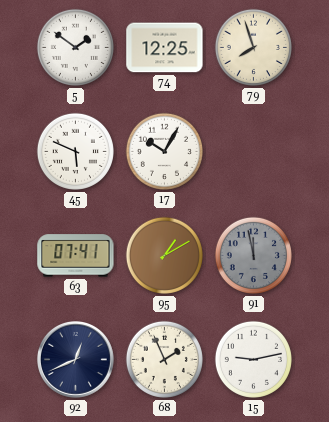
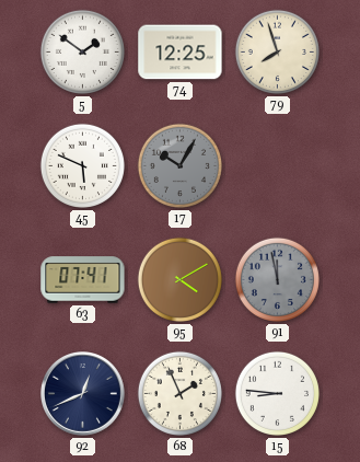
17 dial: white -> grey
95: 1:10 -> 4:10
15: 9:13 -> 8:46
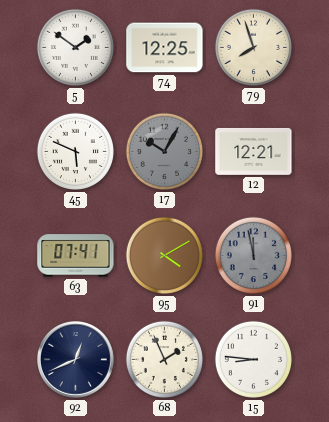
12: none -> 12:21
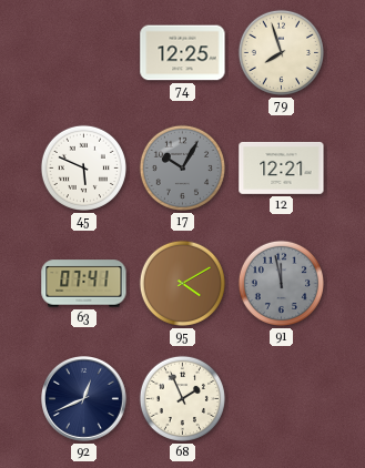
5: 1:51 -> none
15: 8:46 -> none
